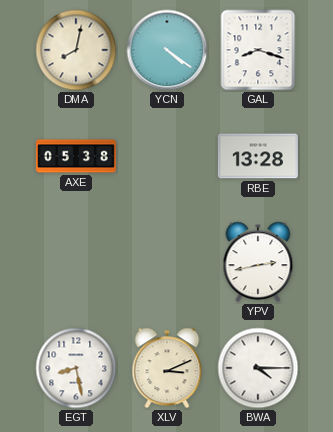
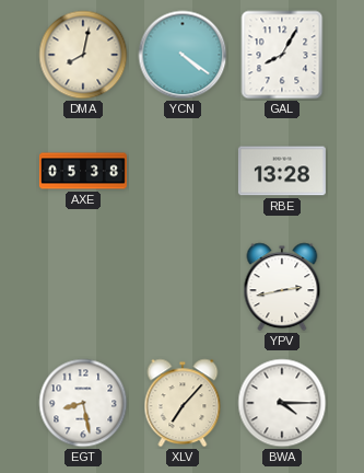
GAL: 8:18 -> 8:05
XLV: 3:11 -> 7:07
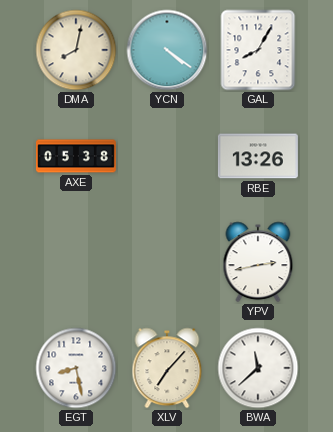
RBE: 13:28 -> 13:26
BWA: 4:15 -> 11:38
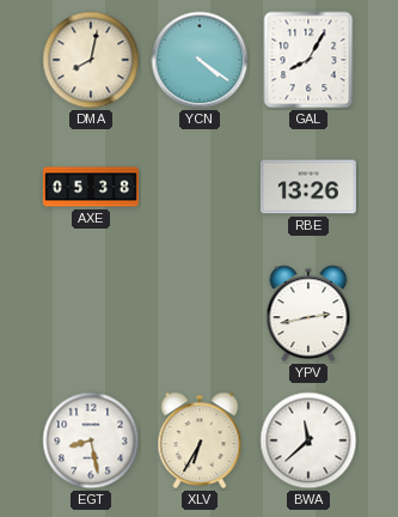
XLV: 7:07 -> 6:35
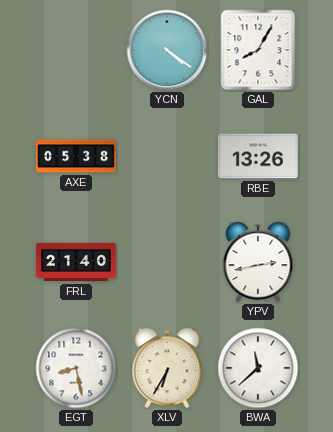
DMA: 8:02 -> none
FRL: none -> 21:40
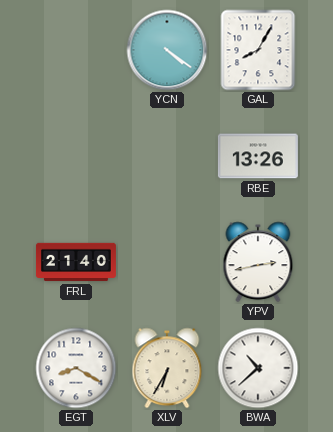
AXE: 05:38 -> none
EGT: 8:28 -> 8:20
BWA: 11:38 -> 10:38
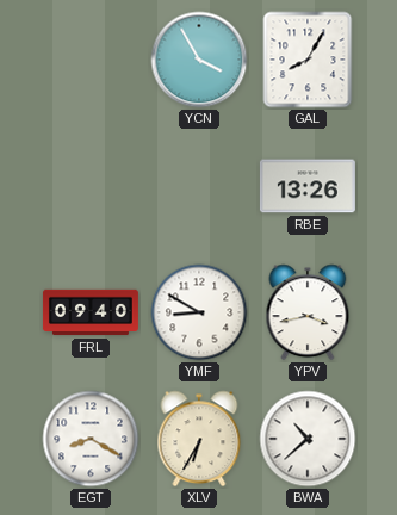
YCN: 4:21 -> 3:55
FRL: 21:40 -> 09:40
YMF: none -> 8:50
YPV: 2:43 -> 3:43
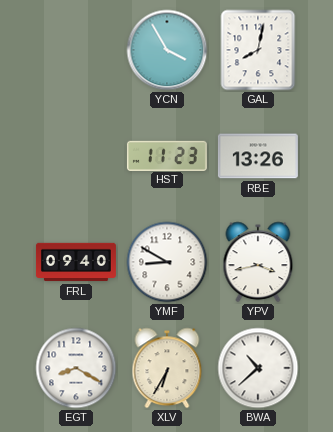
GAL: 8:05 -> 8:02
HST: none -> 11:23
